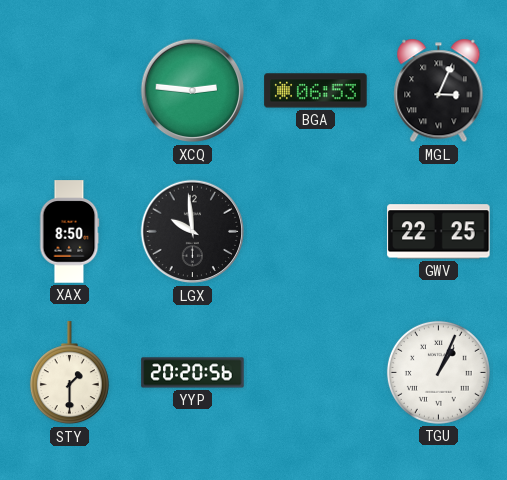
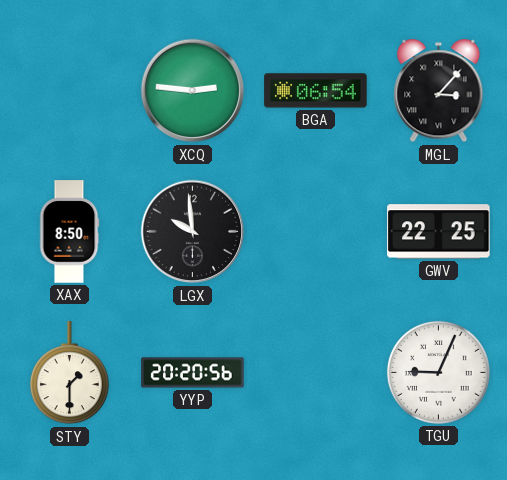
BGA: 06:53 -> 06:54
MGL: 3:04 -> 3:07
TGU: 1:04 -> 9:04
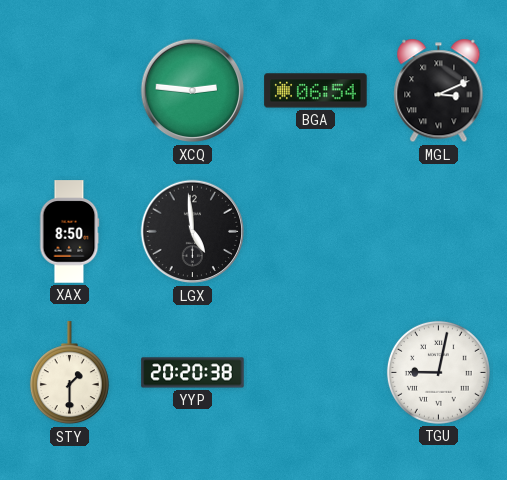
MGL: 3:07 -> 3:11
LGX: 9:59 -> 4:59
GWV: 22:25 -> none
YYP: 20:20:56 -> 20:20:38
TGU: 9:04 -> 9:02
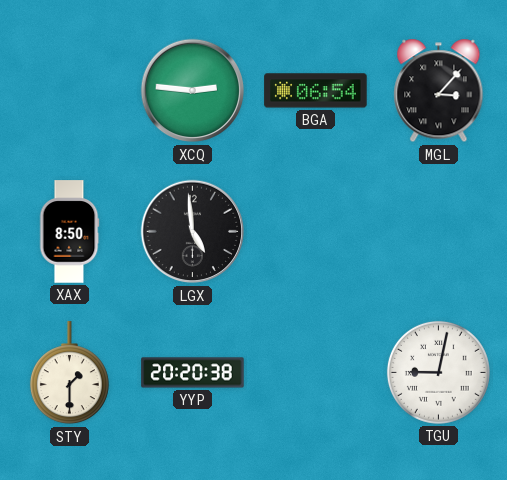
MGL: 3:11 -> 3:07
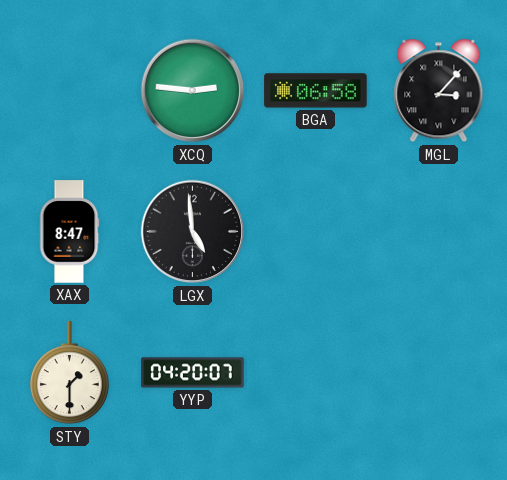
BGA: 06:54 -> 06:58
XAX: 8:50 -> 8:47
YYP: 20:20 -> 04:20
TGU: 9:02 -> none
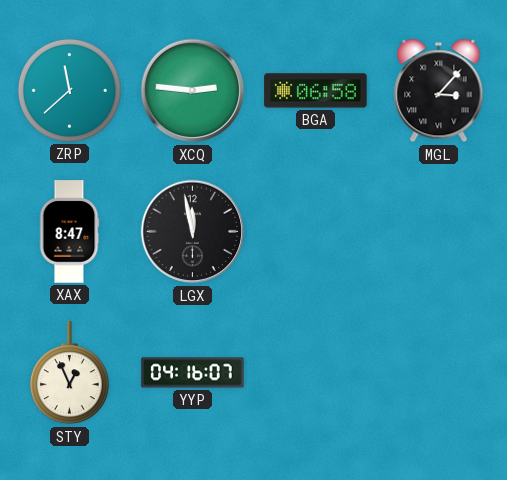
ZRP: none -> 11:38
LGX: 4:59 -> 11:58
STY: 1:30 -> 12:56
YYP: 04:20 -> 04:16
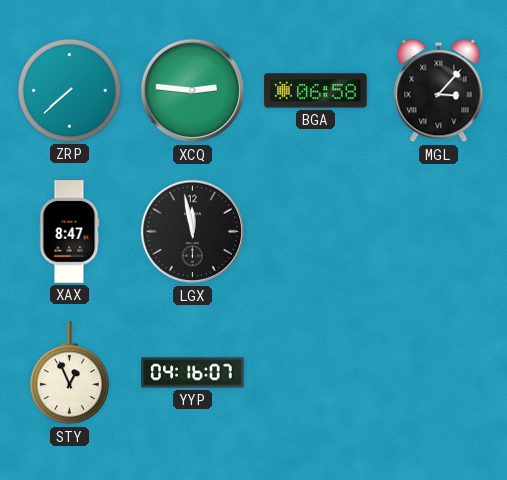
ZRP: 11:38 -> 7:38
